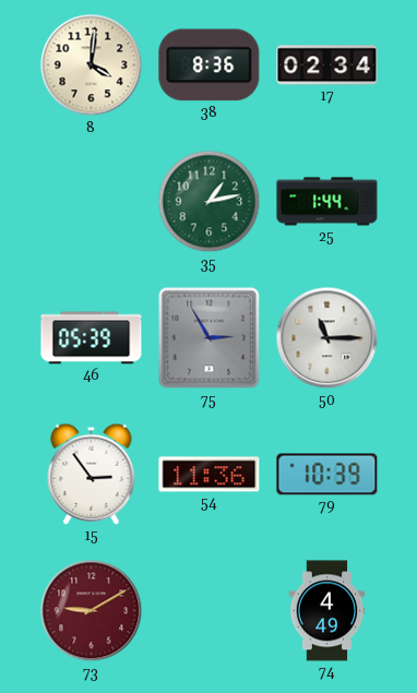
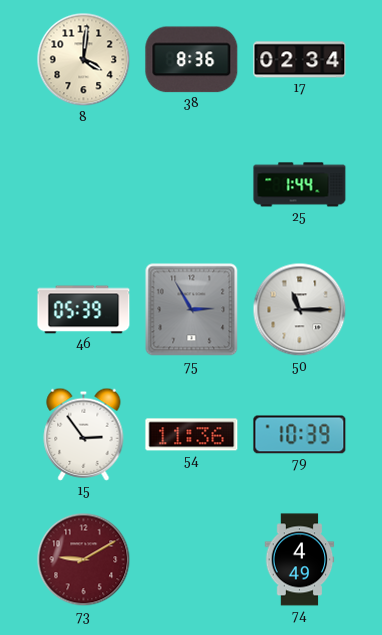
35: 1:13 -> none
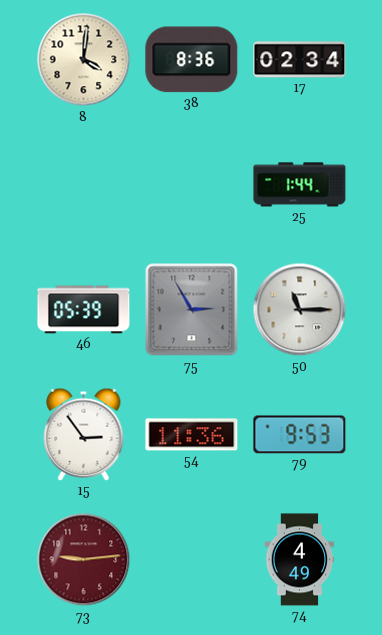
79: 10:39 -> 9:53
73: 9:10 -> 9:14
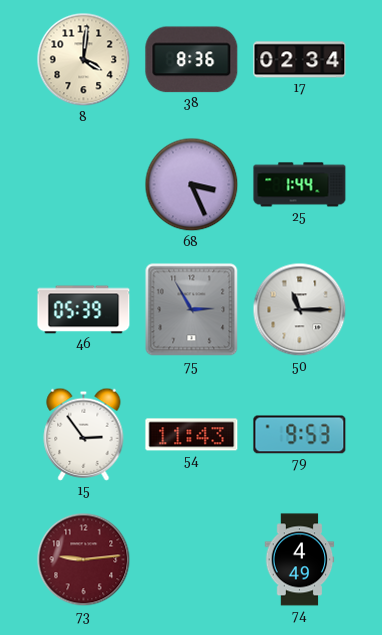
68: none -> 3:26
54: 11:36 -> 11:43
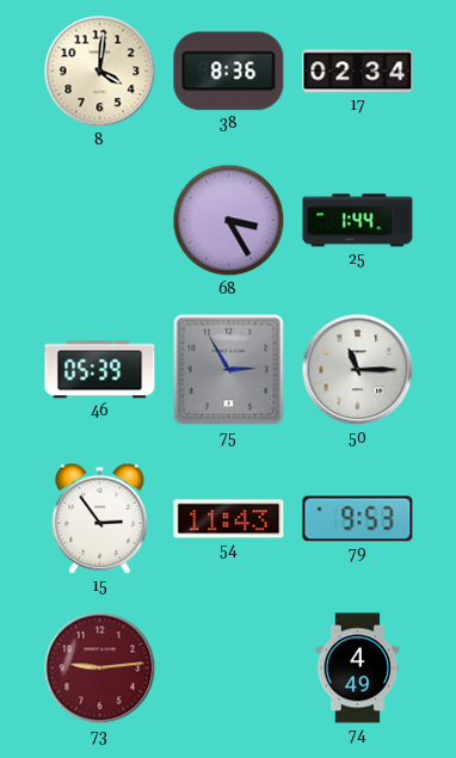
68: 3:26 -> 3:25
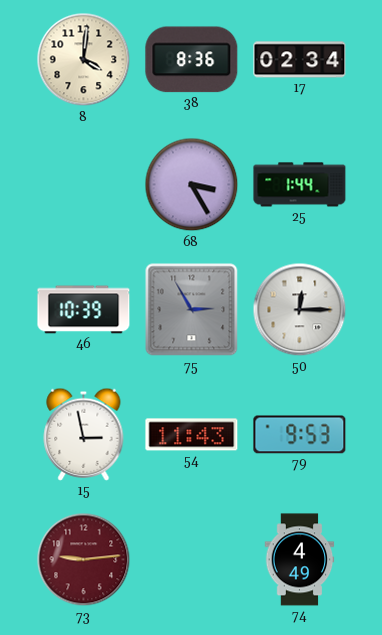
46: 05:39 -> 10:39
50: 11:15 -> 12:15
15: 2:54 -> 2:58
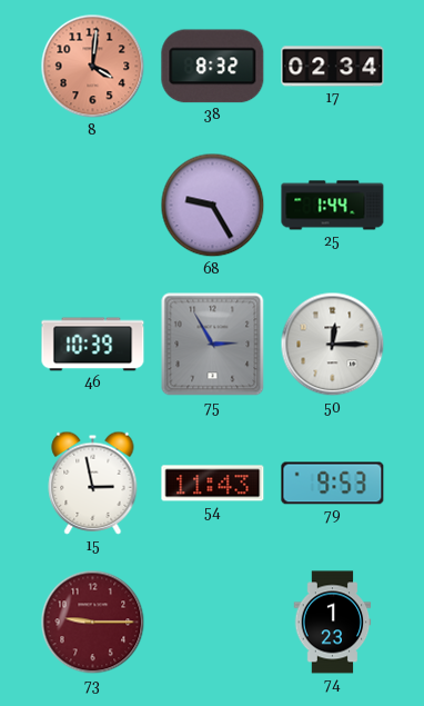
8 dial: cream -> salmon
38: 8:36 -> 8:32
68: 3:25 -> 9:25
73: 9:14 -> 9:15
74: 4:49 -> 1:23
